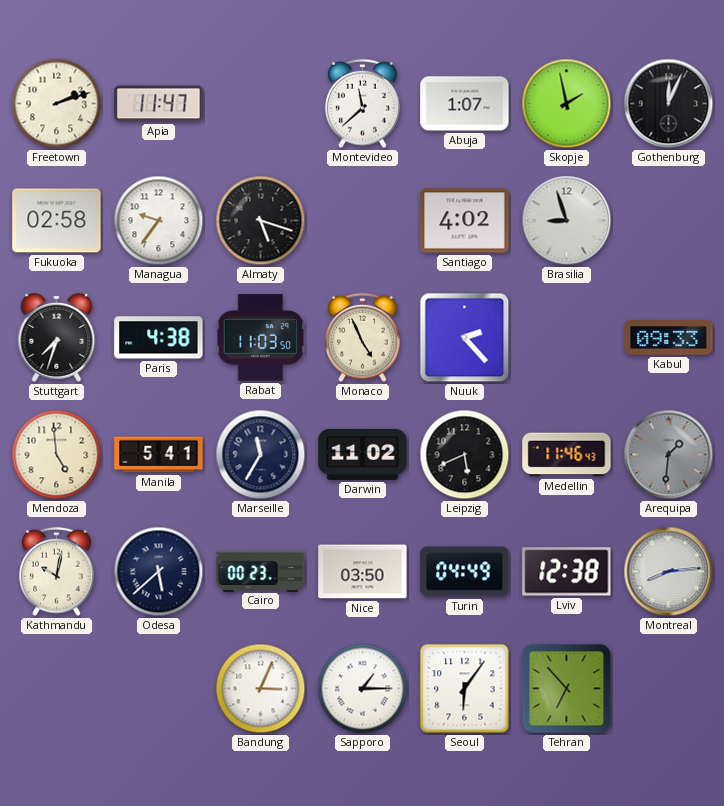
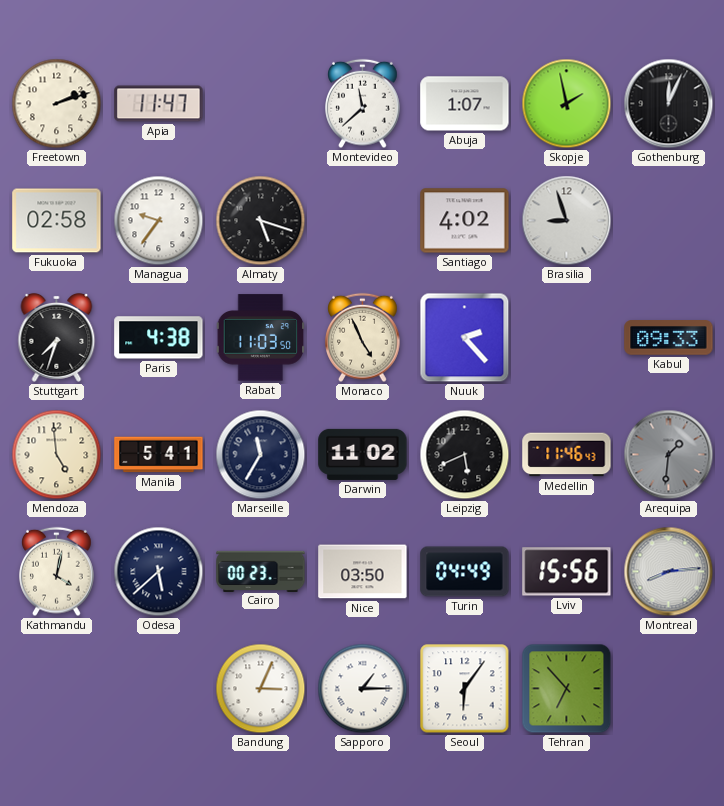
Kathmandu: 10:02 -> 4:02
Lviv: 12:38 -> 15:56
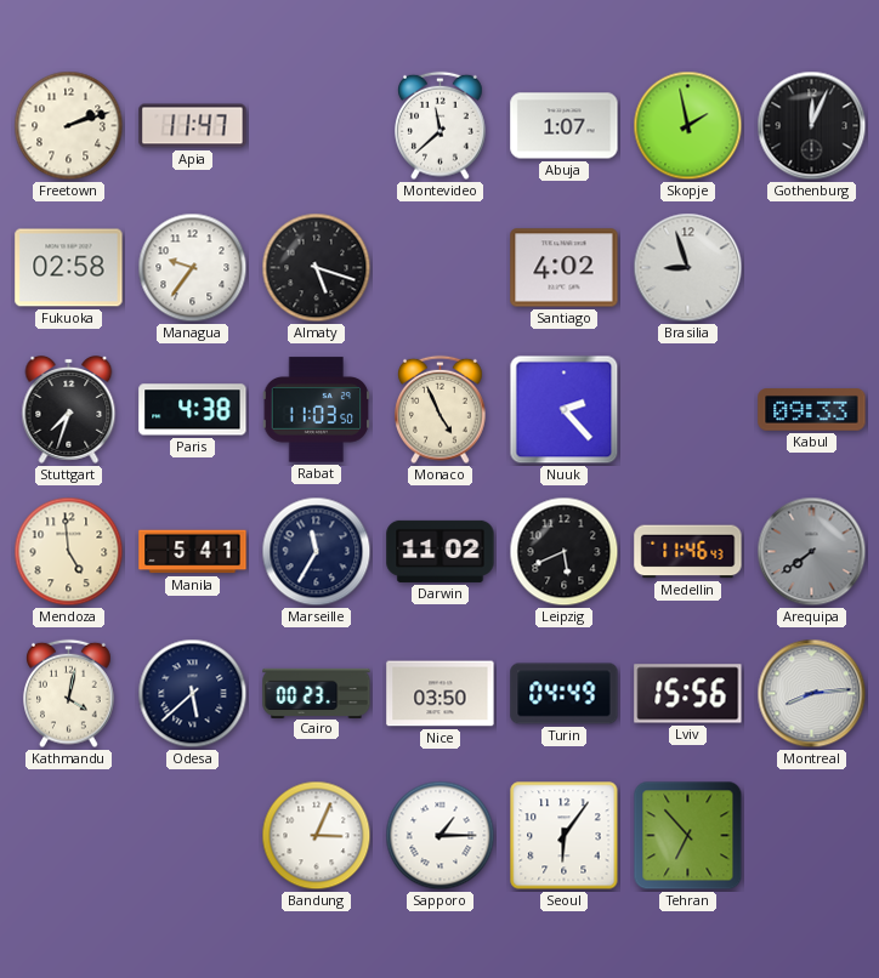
Arequipa: 1:31 -> 7:39
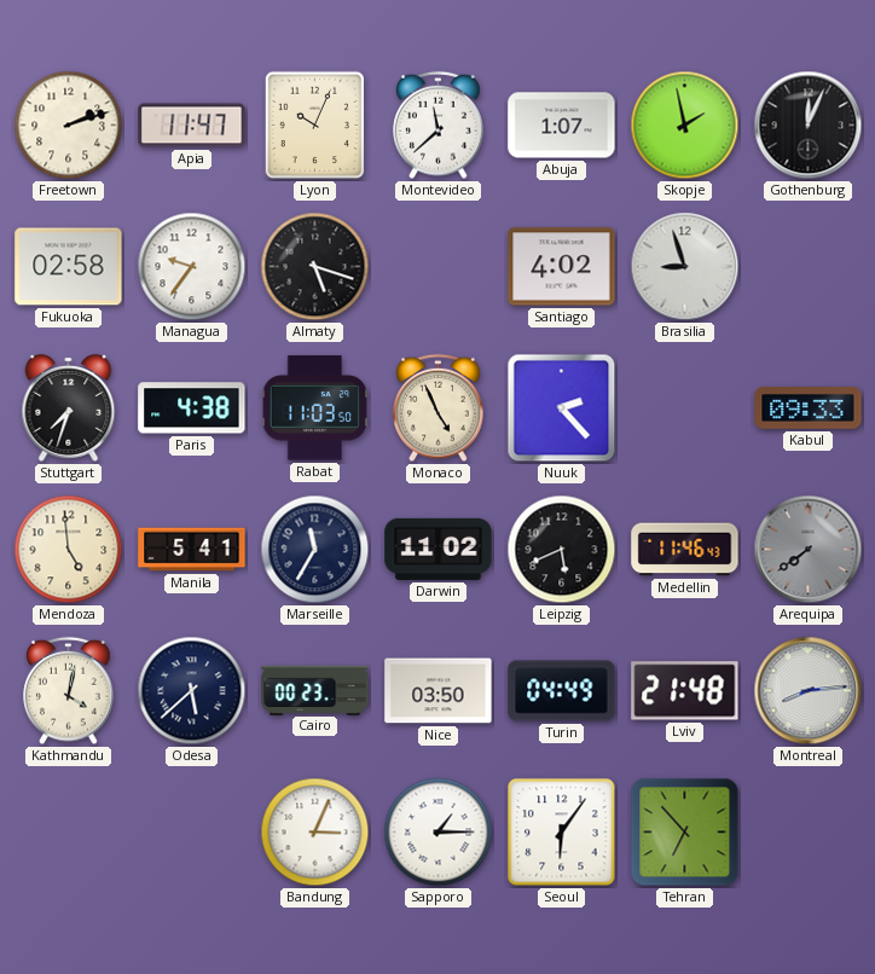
Lyon: none -> 10:04
Lviv: 15:56 -> 21:48
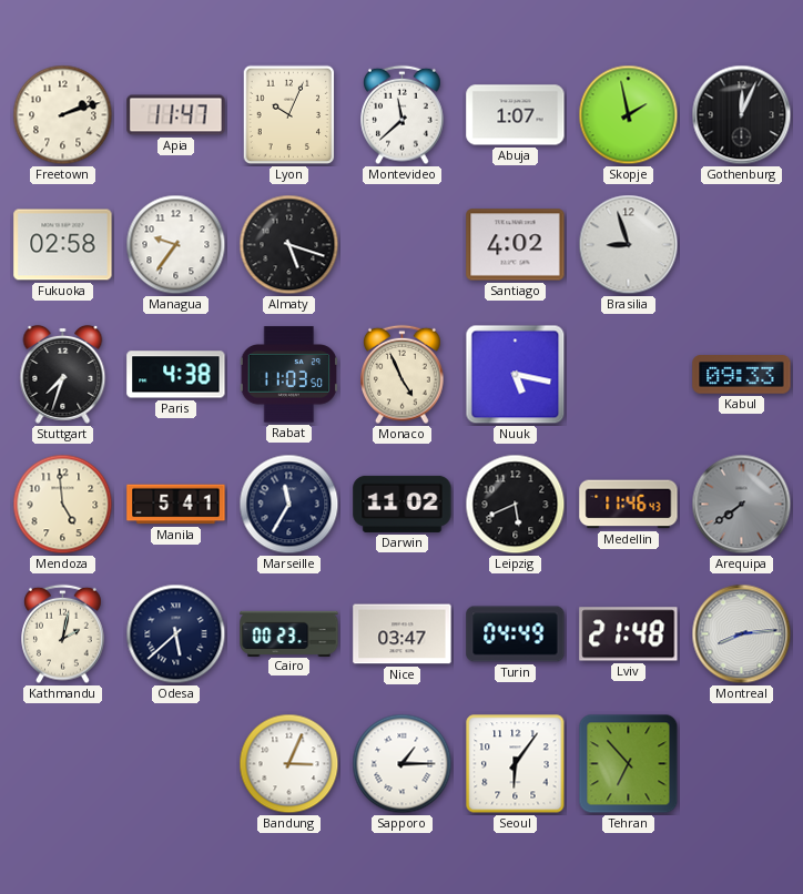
Nuuk: 2:23 -> 5:17
Kathmandu: 4:02 -> 2:02
Nice: 03:50 -> 03:47
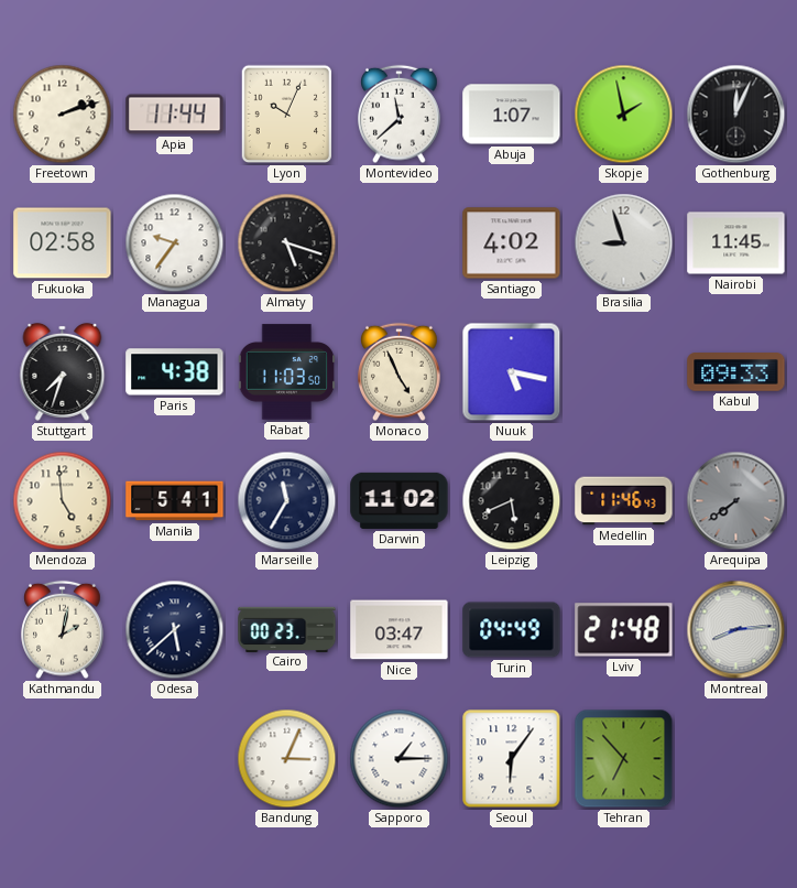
Apia: 11:47 -> 11:44
Nairobi: none -> 11:45
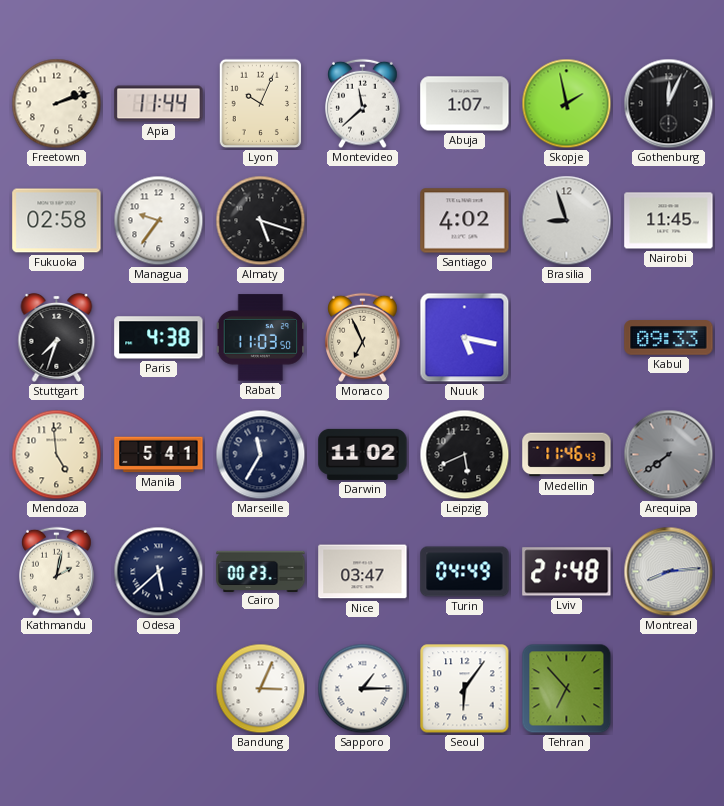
Monaco: 4:56 -> 6:56
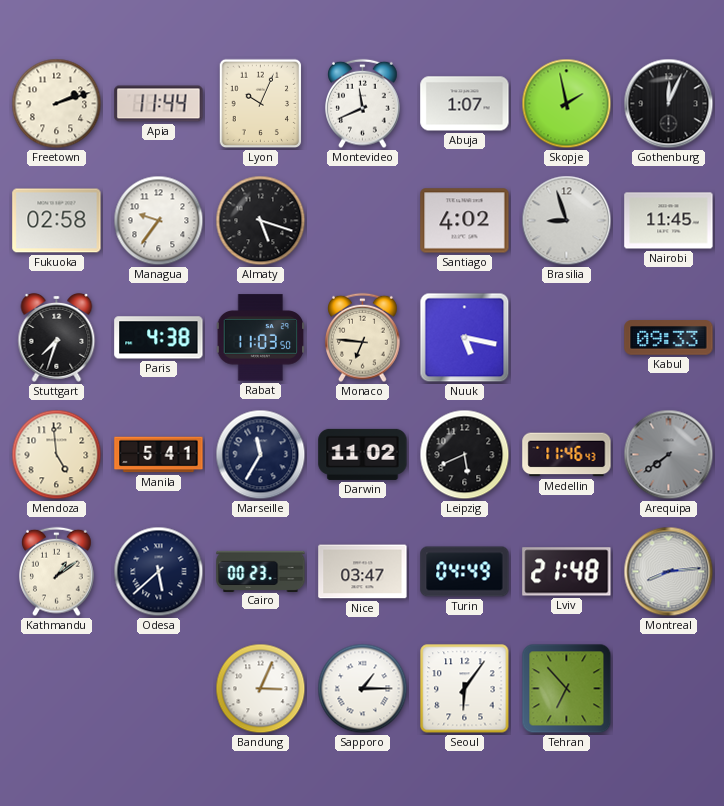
Montevideo: 11:38 -> 11:41
Monaco: 6:56 -> 6:46
Kathmandu: 2:02 -> 1:09
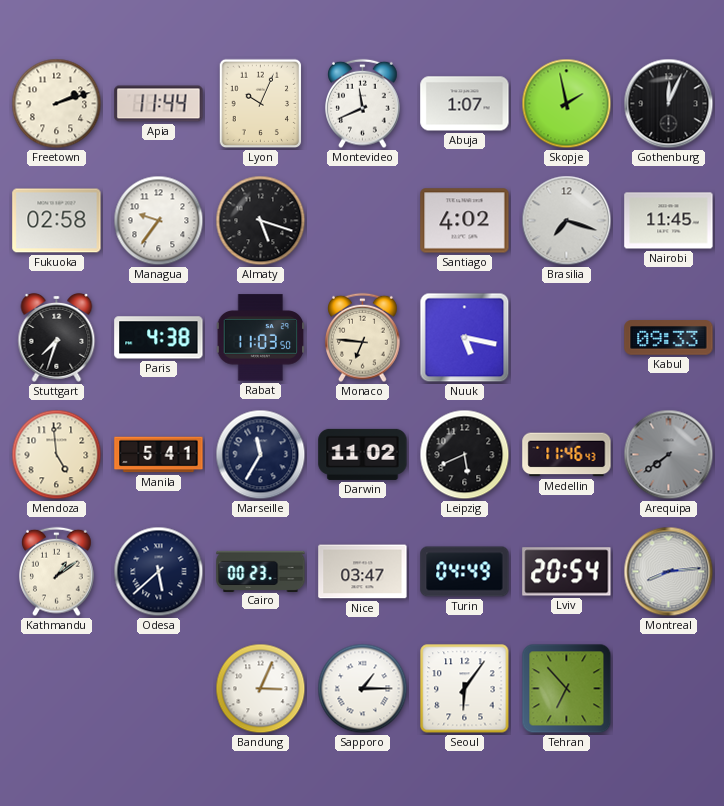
Brasilia: 8:57 -> 7:18
Lviv: 21:48 -> 20:54
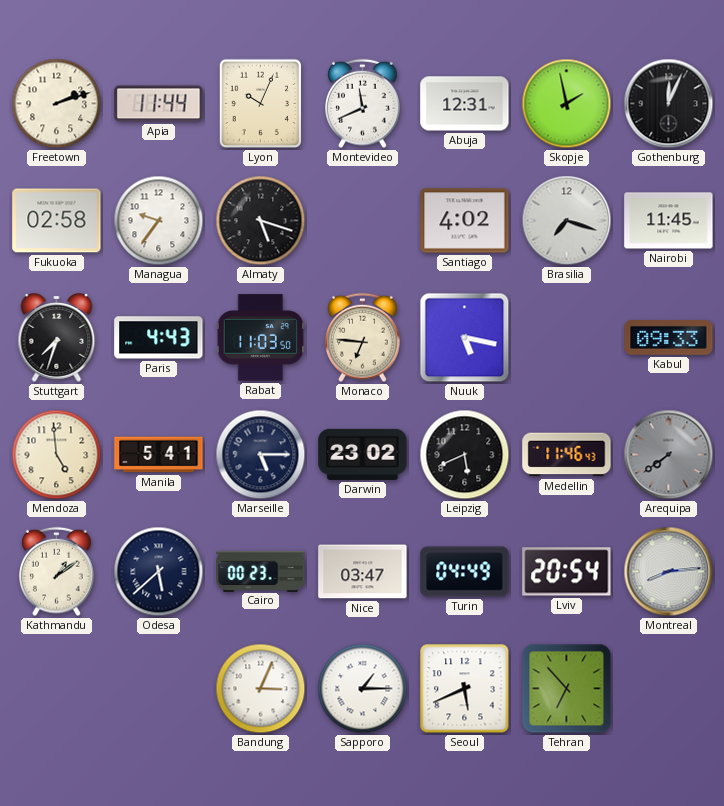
Abuja: 1:07 -> 12:31
Paris: 4:38 -> 4:43
Marseille: 11:35 -> 5:15
Darwin: 11:02 -> 23:02
Seoul: 6:06 -> 5:41
